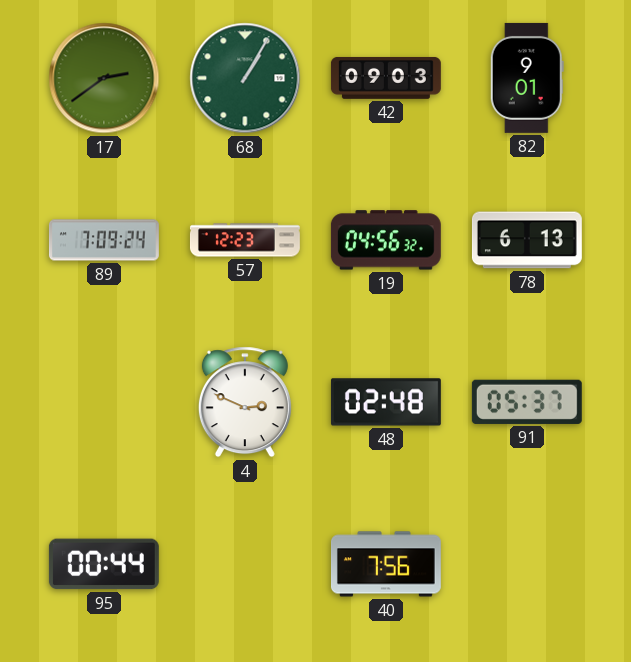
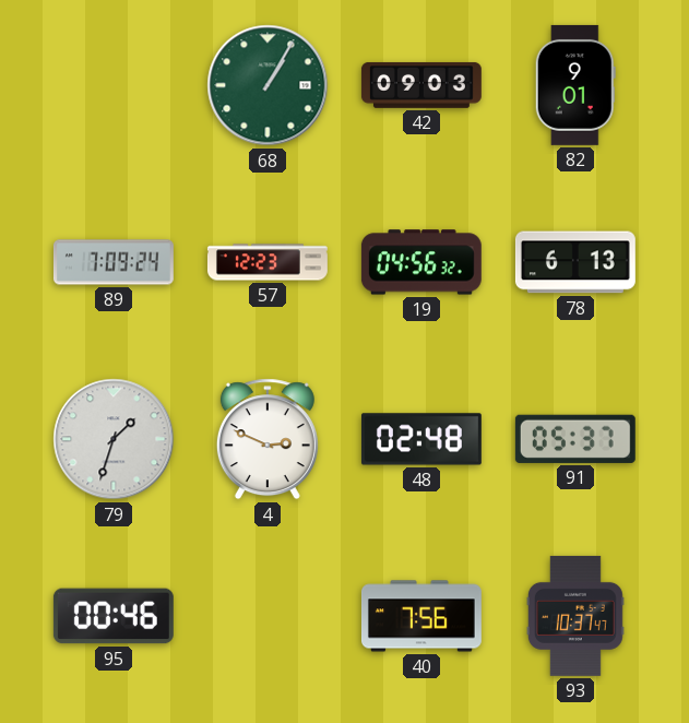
17: 2:39 -> none
79: none -> 1:33
95: 00:44 -> 00:46
93: none -> 10:37
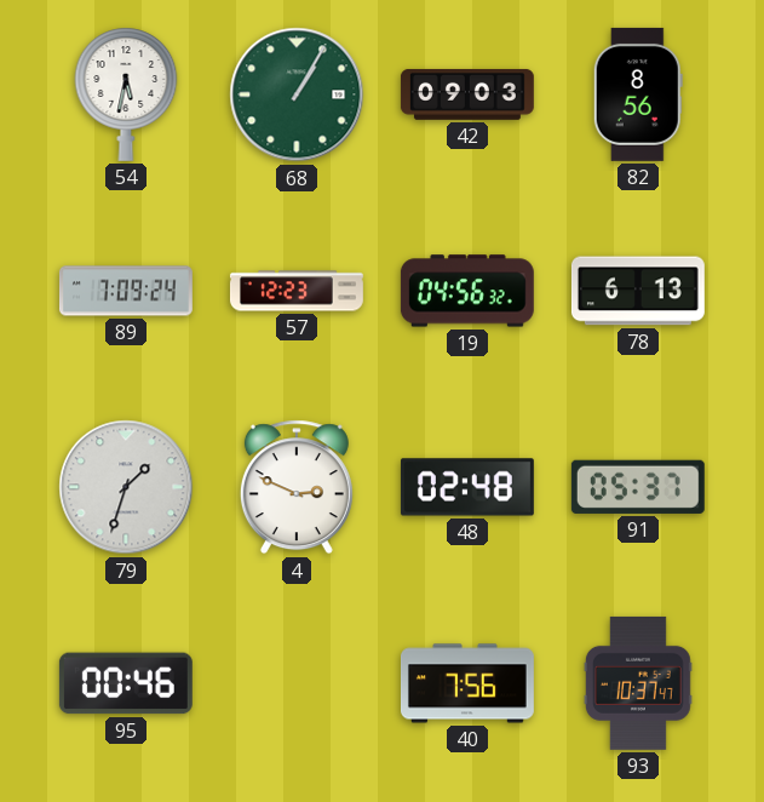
54: none -> 5:32
82: 9:01 -> 8:56
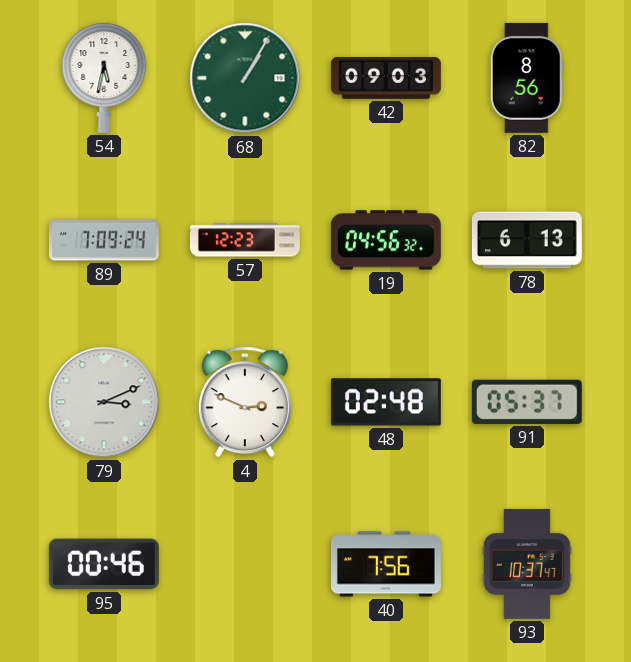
79: 1:33 -> 3:11
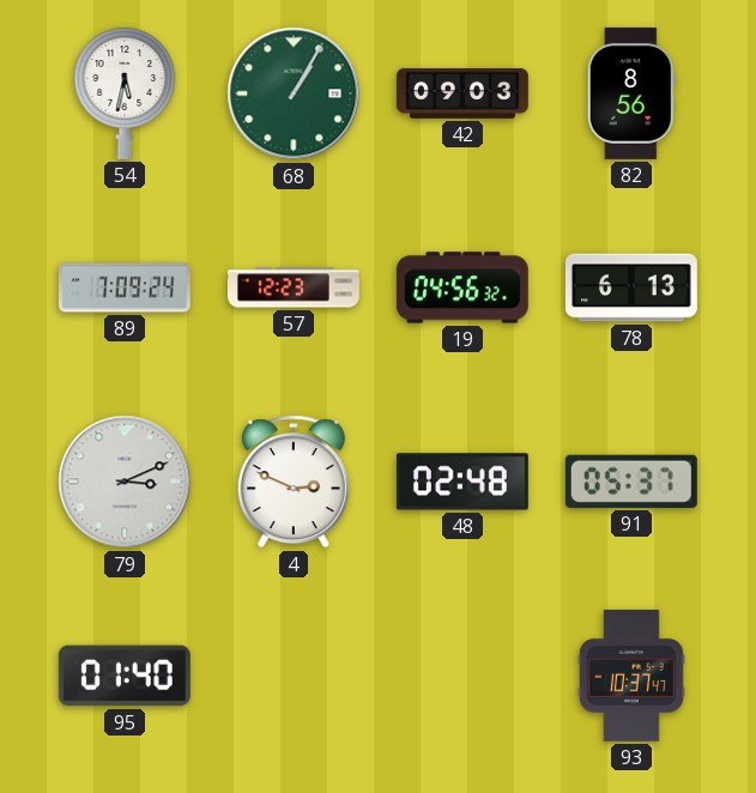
95: 00:46 -> 01:40
40: 7:56 -> none
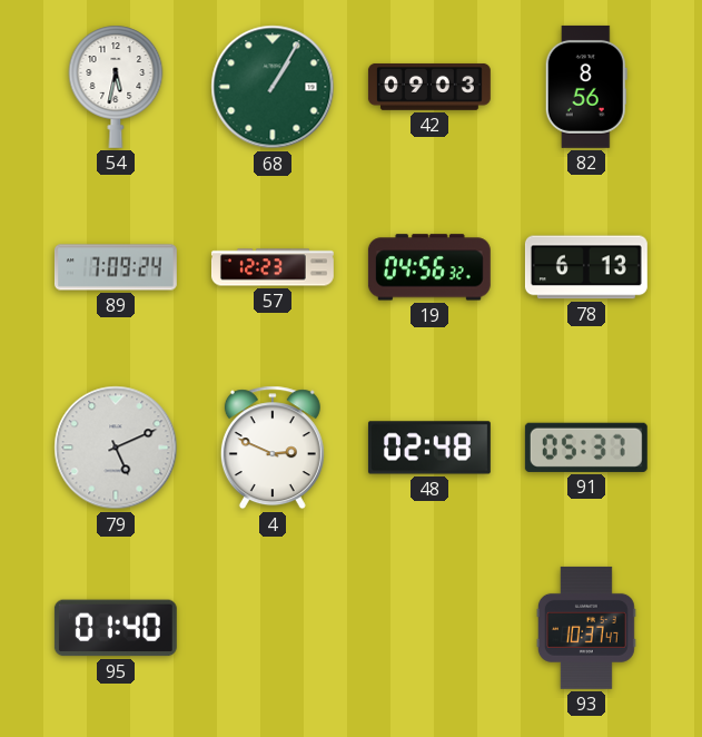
79: 3:11 -> 5:11
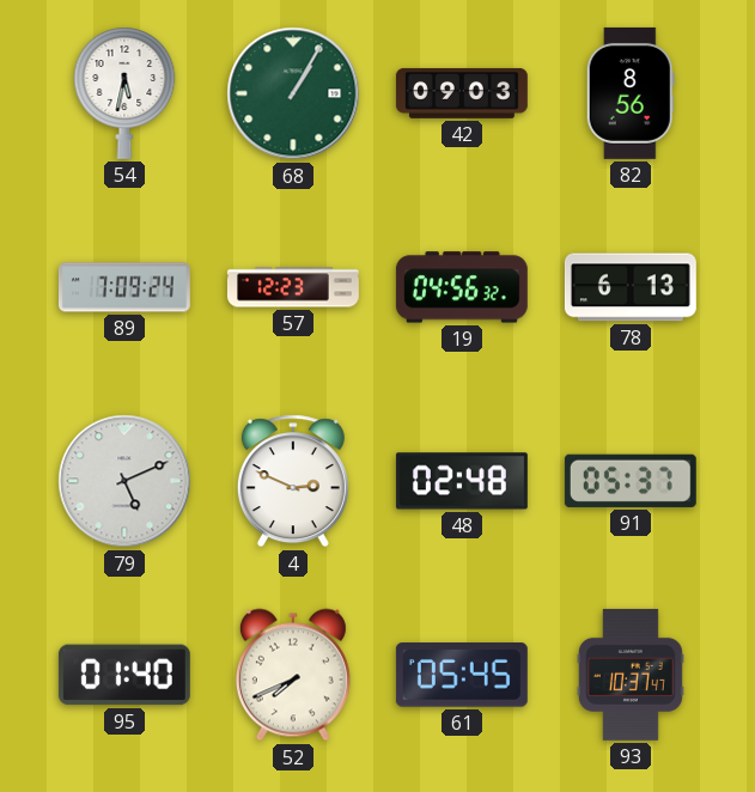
52: none -> 7:41
61: none -> 05:45
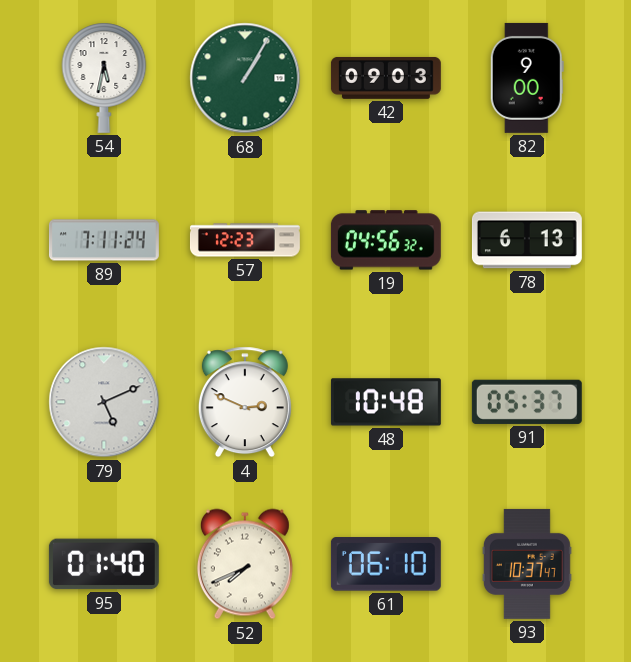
82: 8:56 -> 9:00
89: 7:09 -> 7:11
48: 02:48 -> 10:48
61: 05:45 -> 06:10
